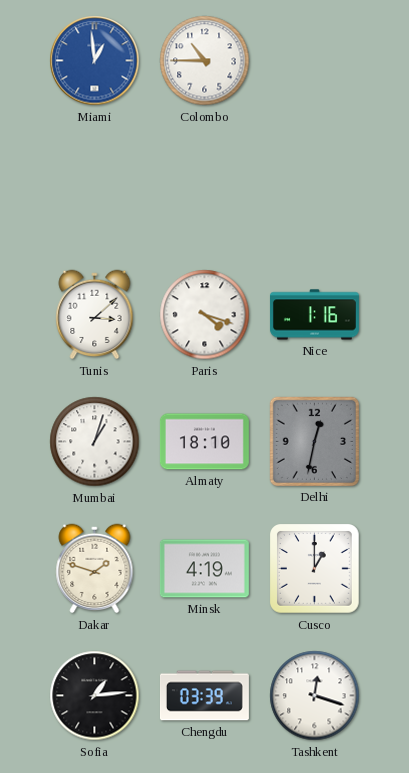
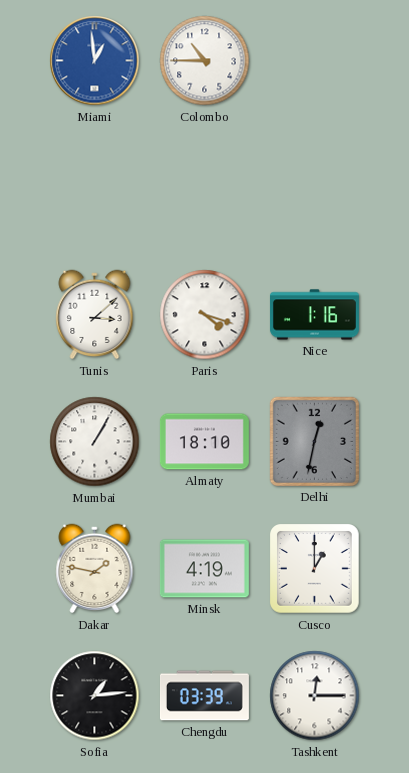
Mumbai: 1:03 -> 1:05
Dakar: 1:48 -> 1:47
Tashkent: 12:18 -> 12:15
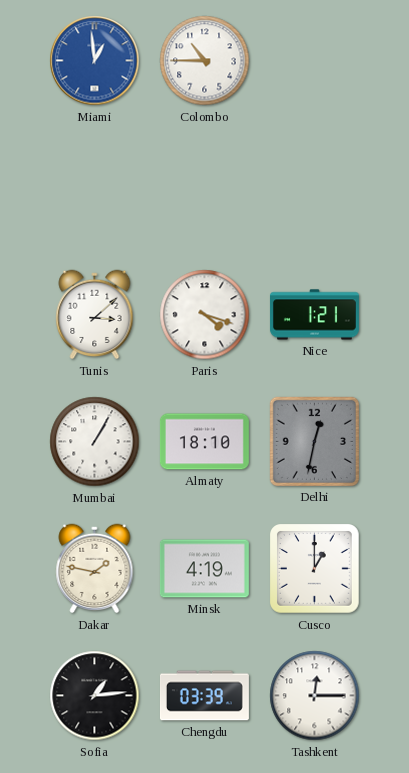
Nice: 1:16 -> 1:21
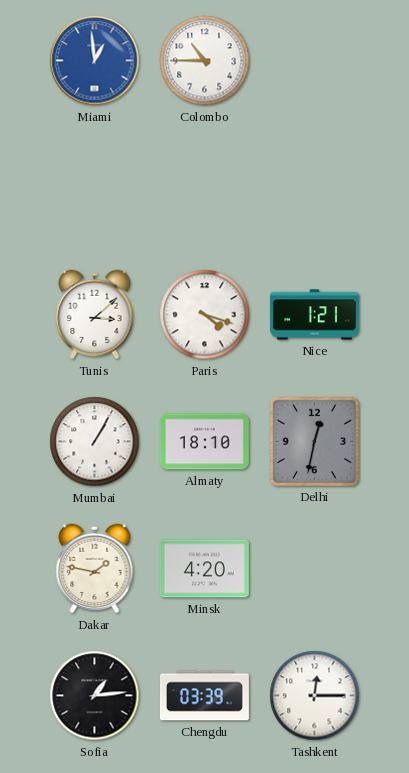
Minsk: 4:19 -> 4:20
Cusco: 1:00 -> none
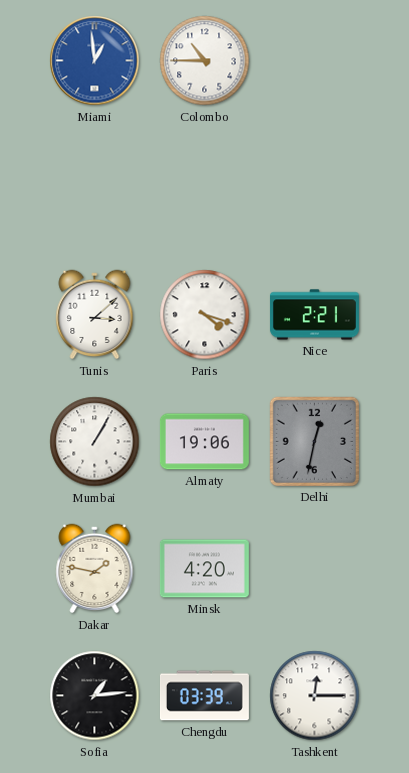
Nice: 1:21 -> 2:21
Almaty: 18:10 -> 19:06
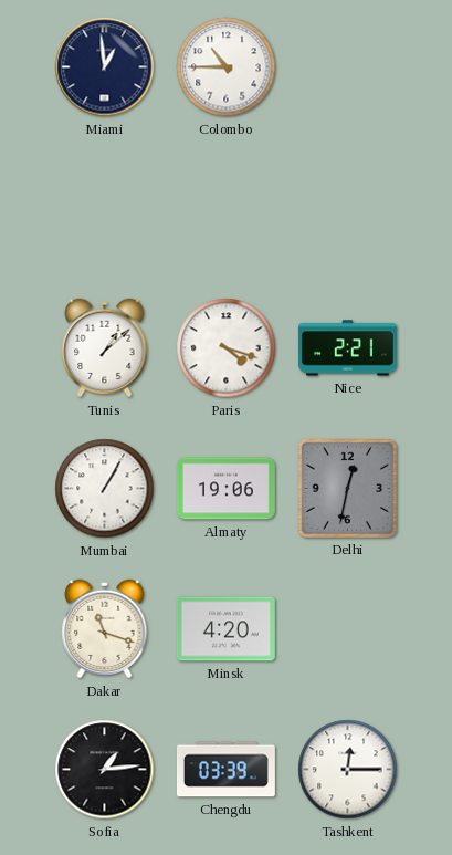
Miami dial: blue -> navy
Tunis: 3:08 -> 1:08
Dakar: 1:47 -> 11:18
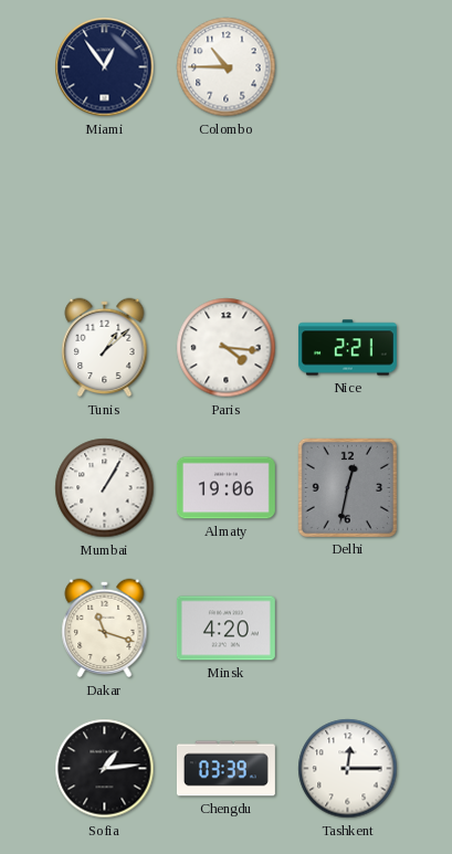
Miami: 12:59 -> 12:54
Paris: 4:18 -> 4:16
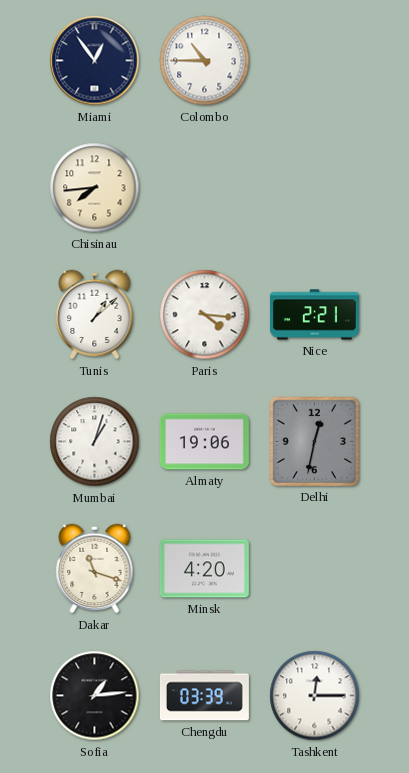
Chisinau: none -> 7:44
Mumbai: 1:05 -> 1:03
